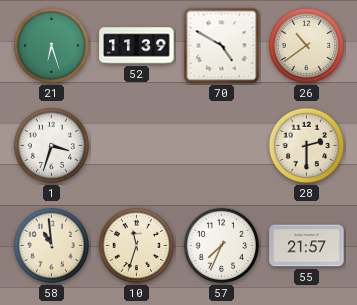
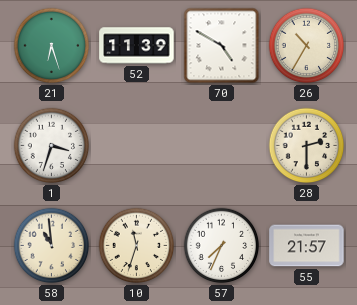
26: 10:39 -> 10:35
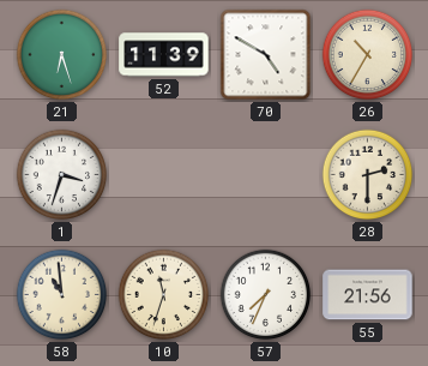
55: 21:57 -> 21:56
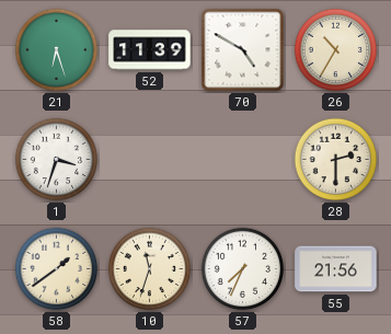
58: 10:59 -> 1:39
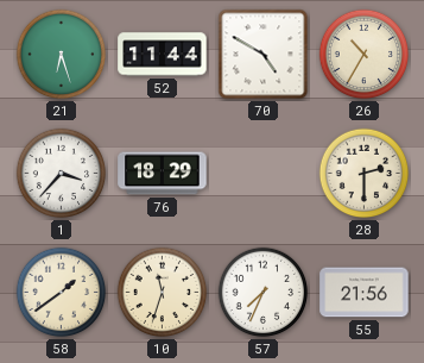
52: 11:39 -> 11:44
1: 3:33 -> 3:37
76: none -> 18:29
